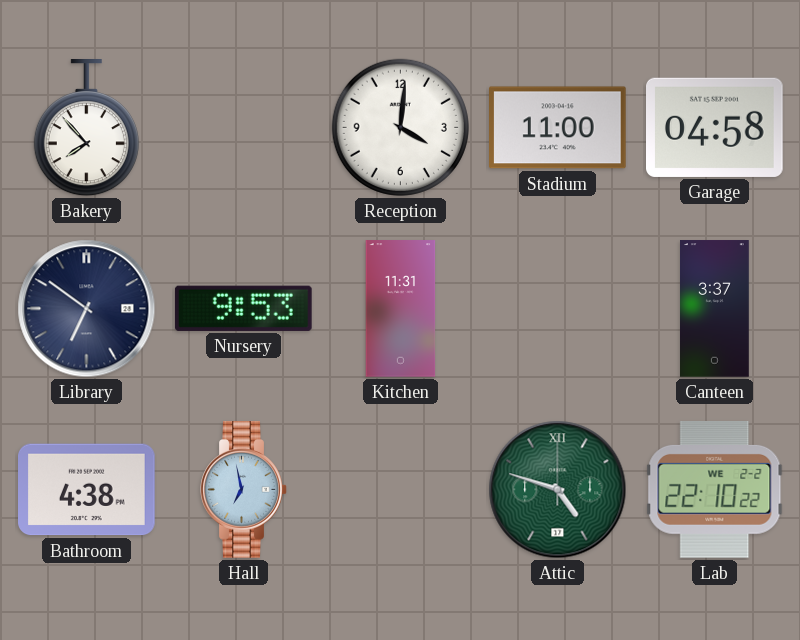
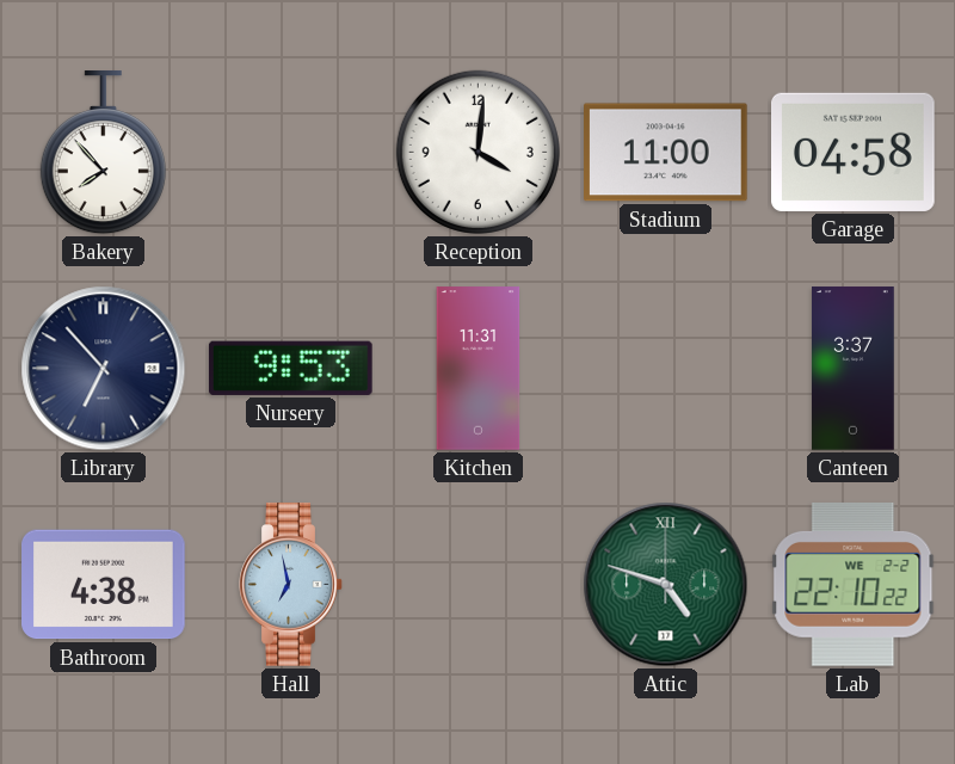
Library: 6:51 -> 6:53
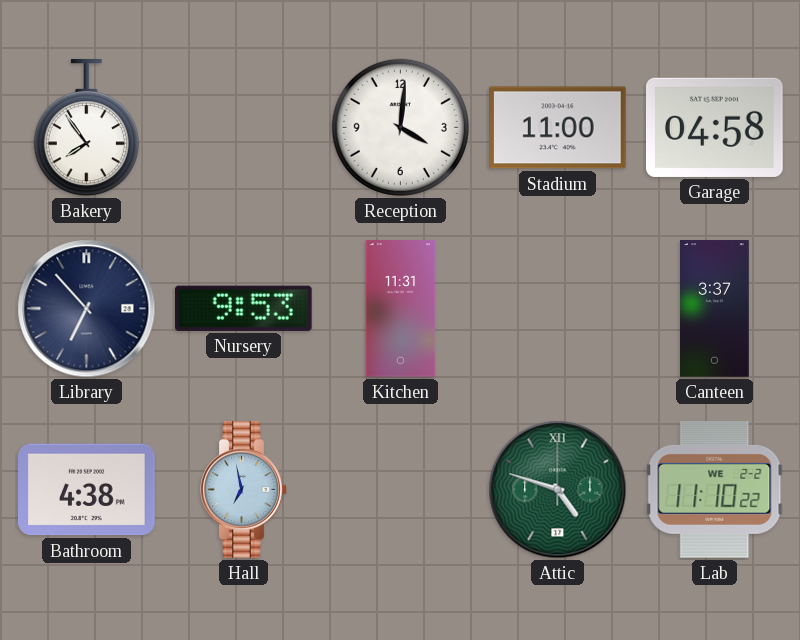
Bakery: 7:53 -> 7:54
Lab: 22:10 -> 11:10
